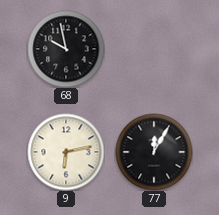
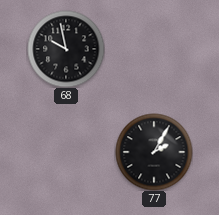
9: 6:13 -> none
77: 12:05 -> 2:05
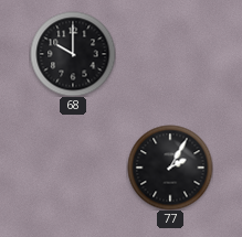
68: 9:58 -> 10:00
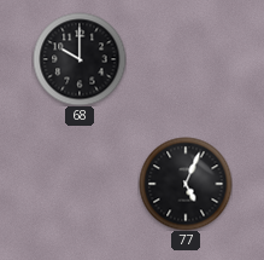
77: 2:05 -> 5:04
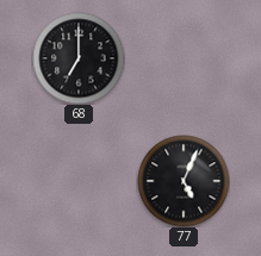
68: 10:00 -> 7:00
